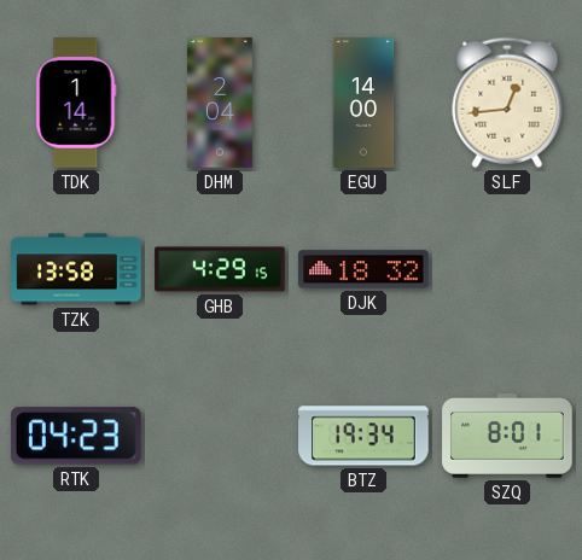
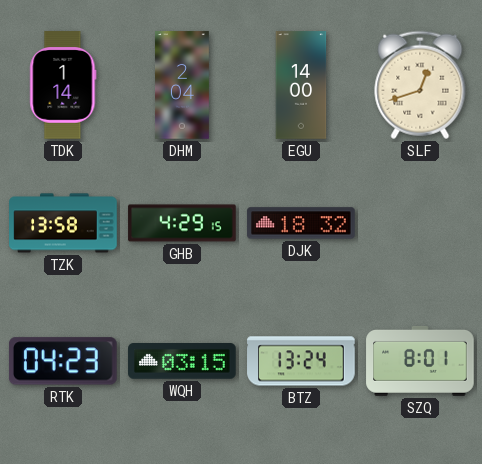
SLF: 12:44 -> 12:42
WQH: none -> 03:15
BTZ: 19:34 -> 13:24
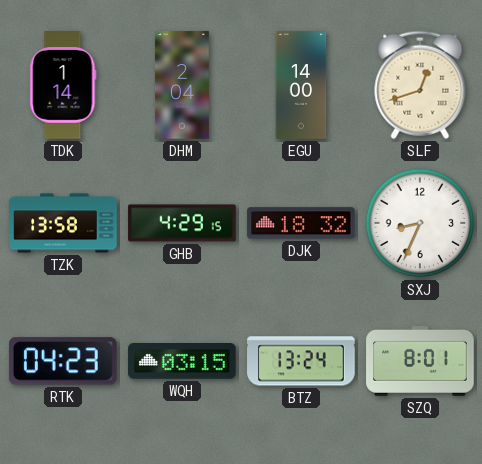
SXJ: none -> 8:34
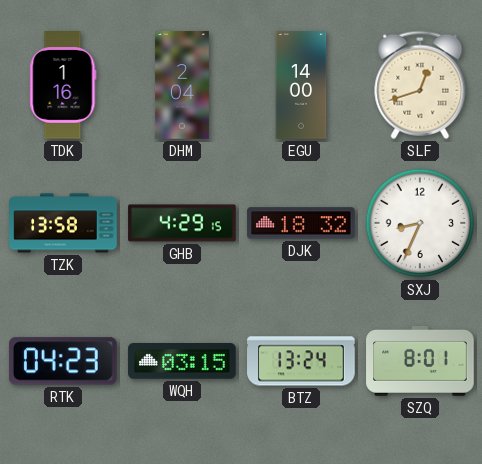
TDK: 1:14 -> 1:16
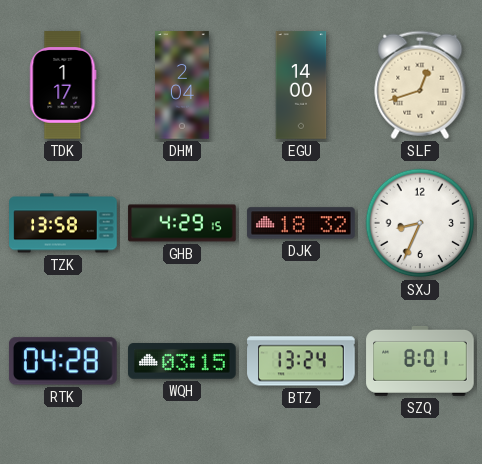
TDK: 1:16 -> 1:17
RTK: 04:23 -> 04:28
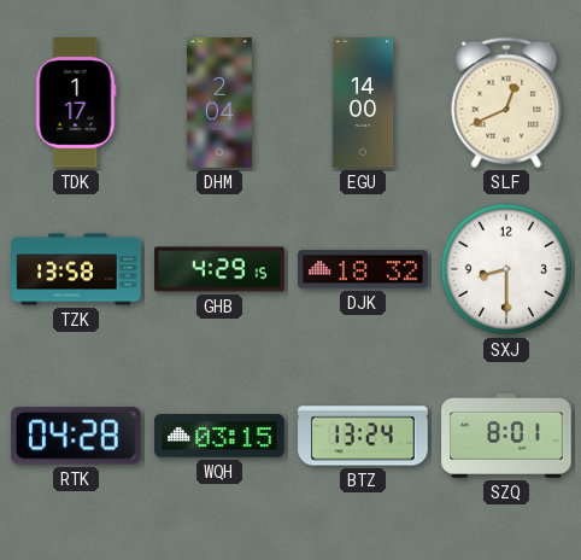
SLF: 12:42 -> 12:41
SXJ: 8:34 -> 8:30
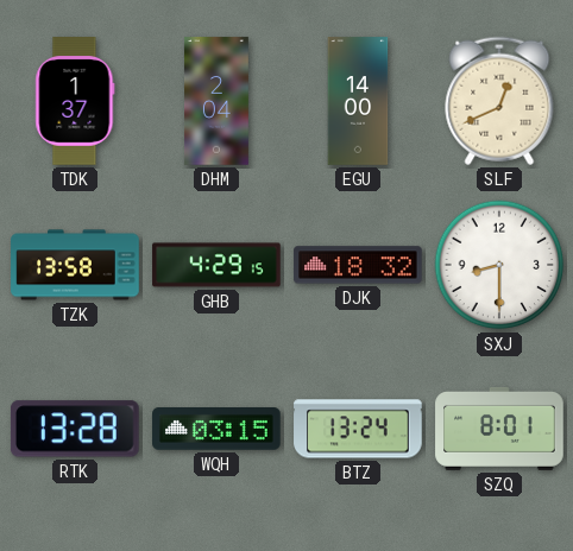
TDK: 1:17 -> 1:37
RTK: 04:28 -> 13:28
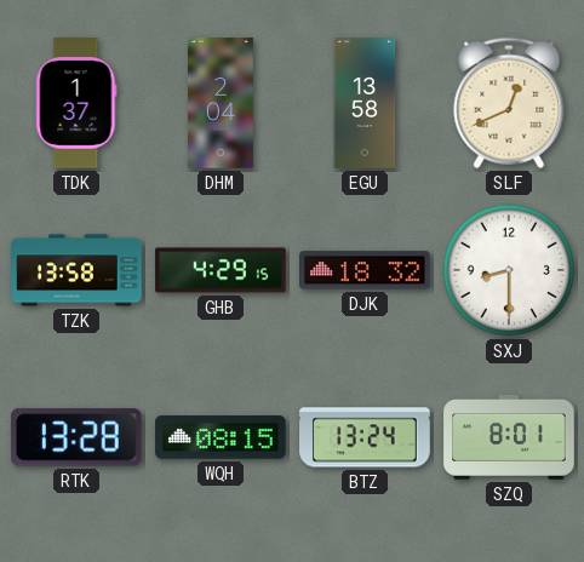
EGU: 14:00 -> 13:58
WQH: 03:15 -> 08:15
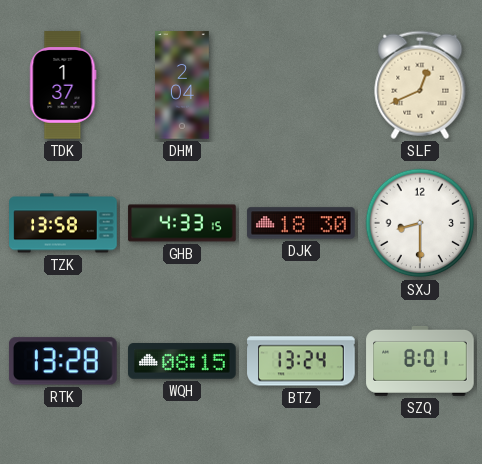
EGU: 13:58 -> none
GHB: 4:29 -> 4:33
DJK: 18:32 -> 18:30
